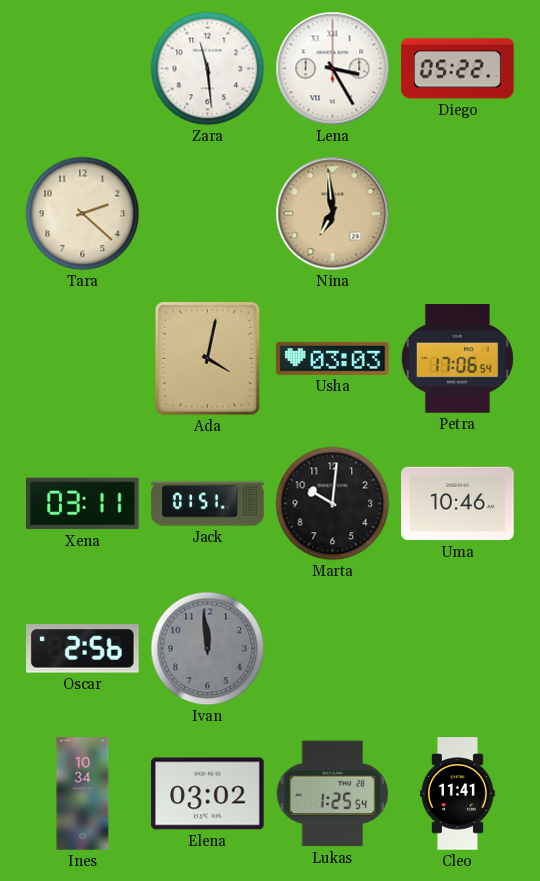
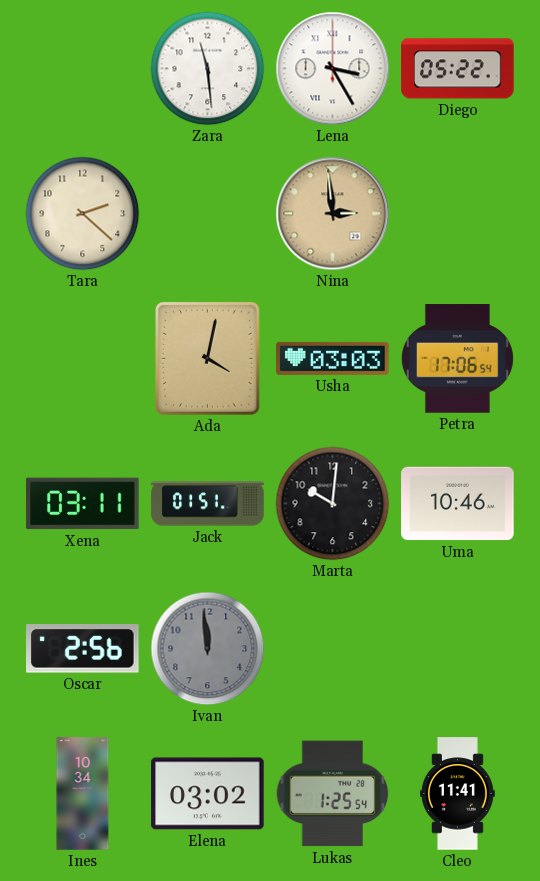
Nina: 6:59 -> 2:59
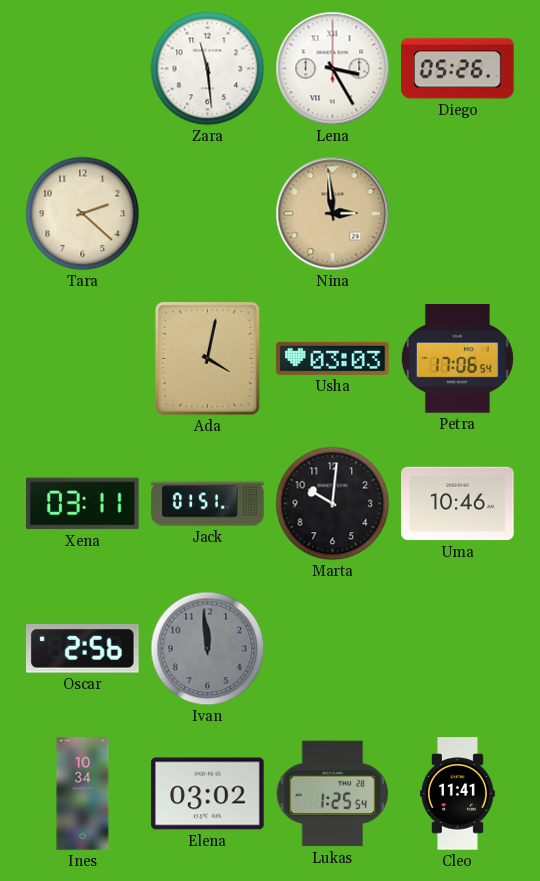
Diego: 05:22 -> 05:26
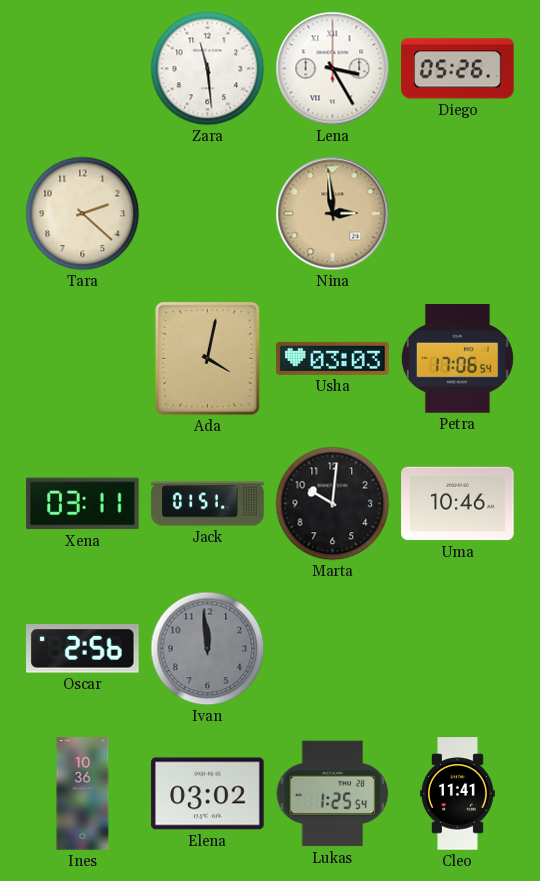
Ines: 10:34 -> 10:36
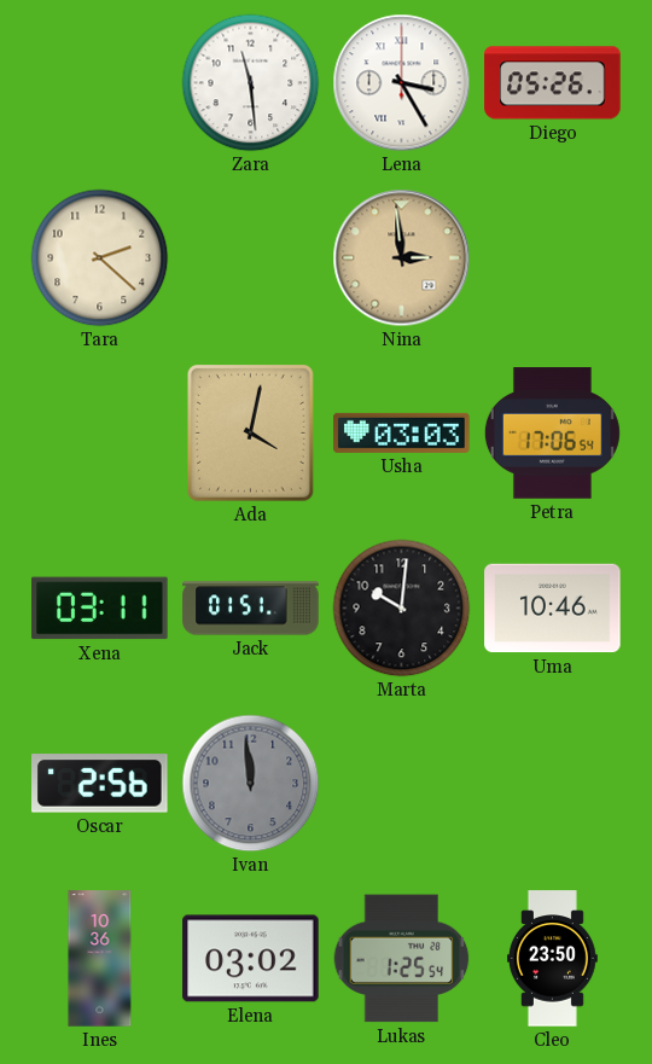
Cleo: 11:41 -> 23:50
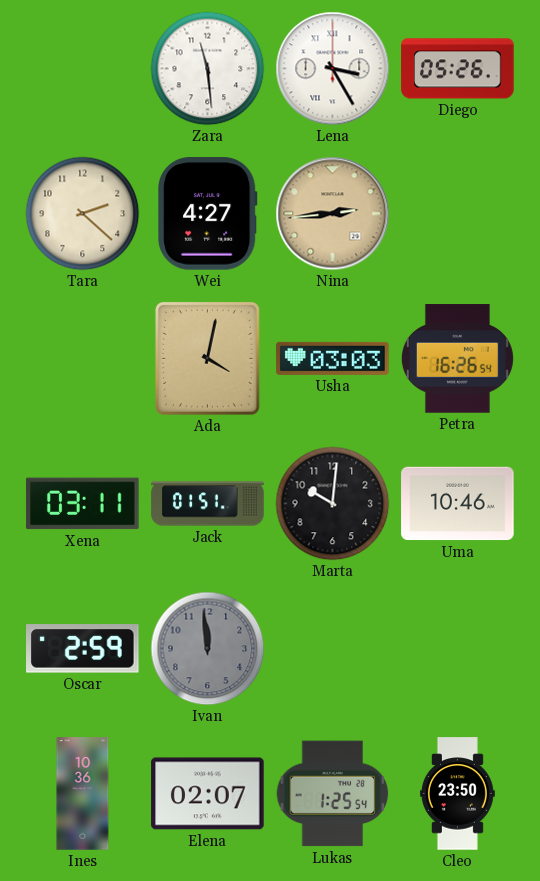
Wei: none -> 4:27
Nina: 2:59 -> 2:44
Petra: 17:06 -> 16:26
Oscar: 2:56 -> 2:59
Elena: 03:02 -> 02:07
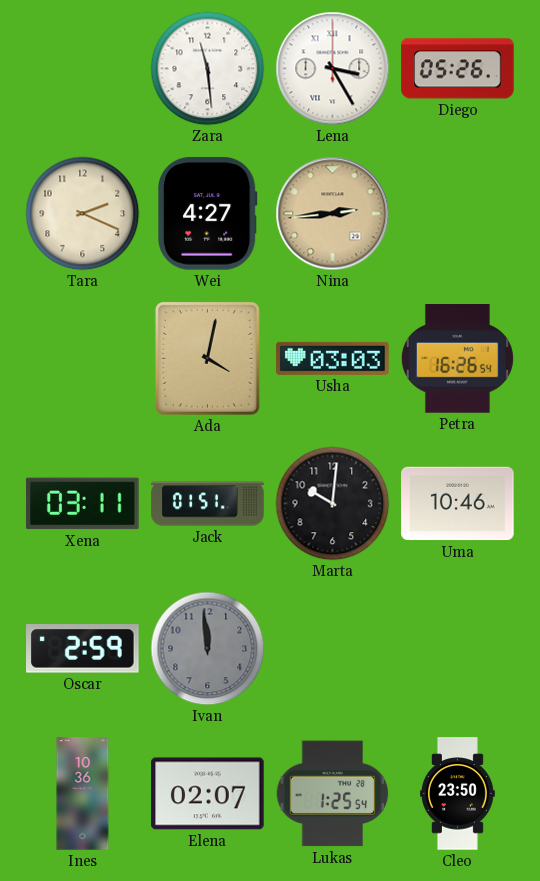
Tara: 2:22 -> 2:19
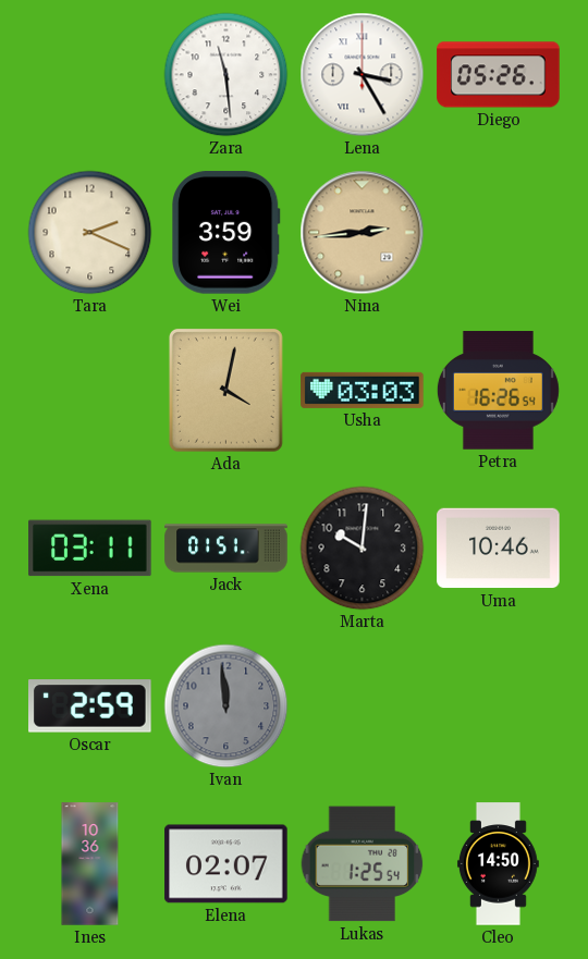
Wei: 4:27 -> 3:59
Cleo: 23:50 -> 14:50
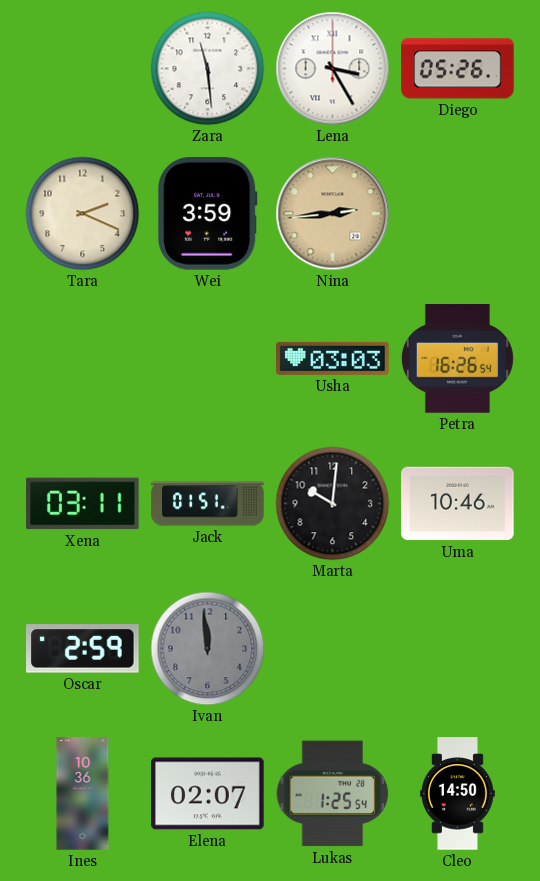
Ada: 4:02 -> none
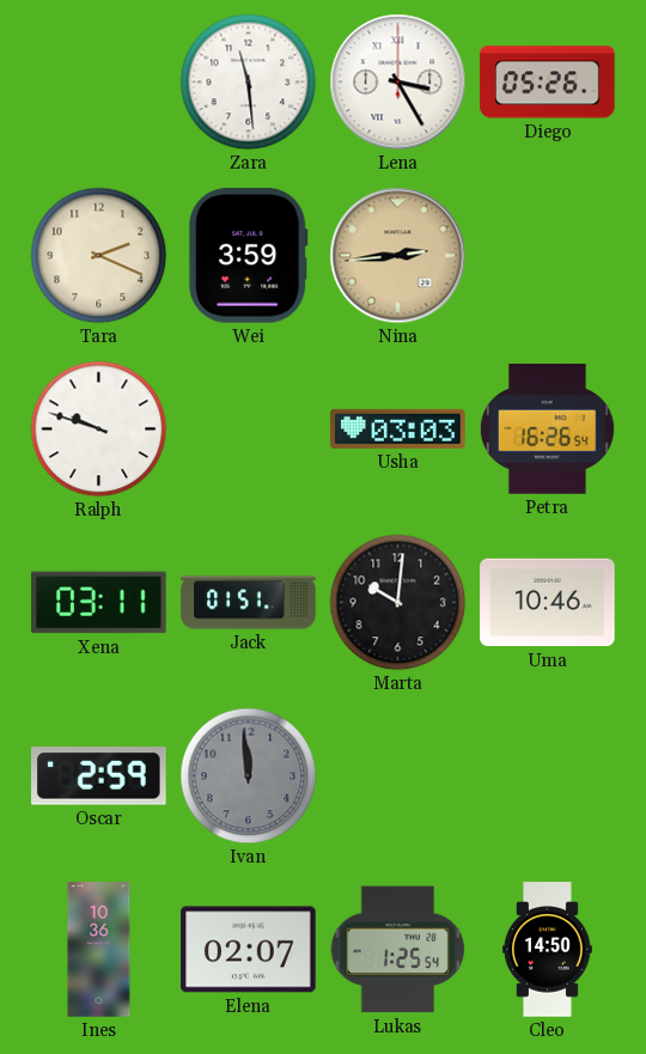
Ralph: none -> 9:48
